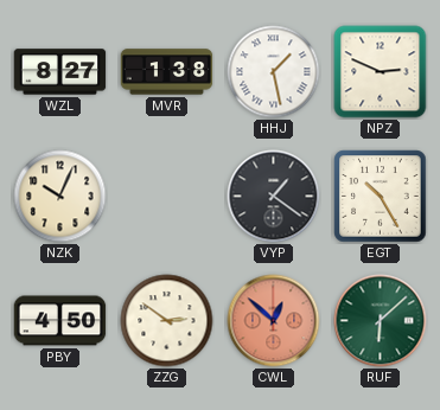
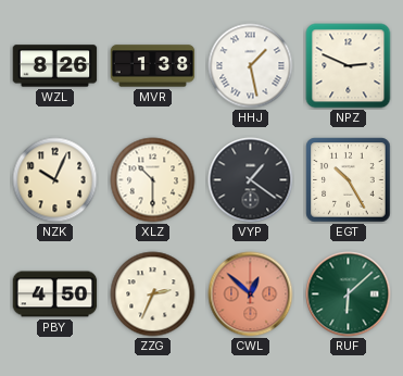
WZL: 8:27 -> 8:26
XLZ: none -> 10:30
ZZG: 2:51 -> 2:34
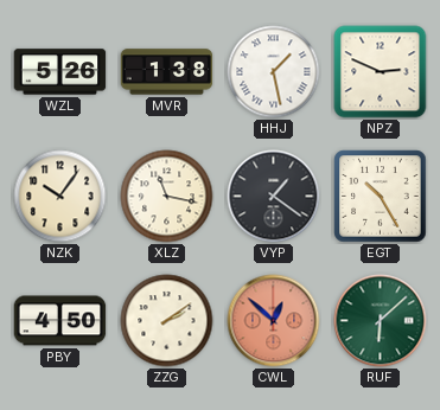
WZL: 8:26 -> 5:26
NZK: 10:04 -> 10:06
XLZ: 10:30 -> 11:17
ZZG: 2:34 -> 2:09
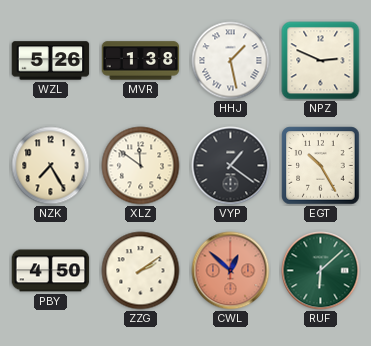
NZK: 10:06 -> 7:25
XLZ: 11:17 -> 11:51
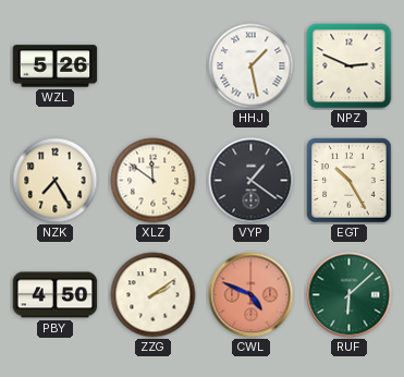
MVR: 1:38 -> none
CWL: 12:52 -> 4:49
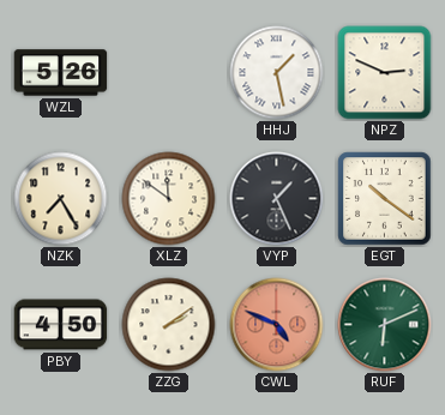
VYP: 1:21 -> 1:26
EGT: 10:25 -> 10:21
RUF: 6:08 -> 6:11
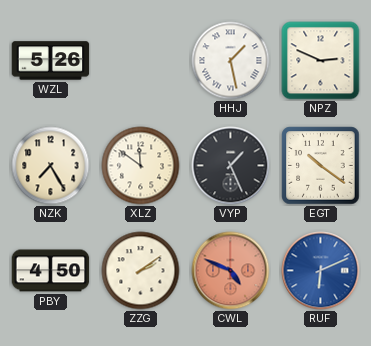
RUF dial: green -> blue
